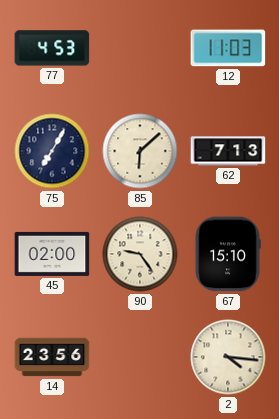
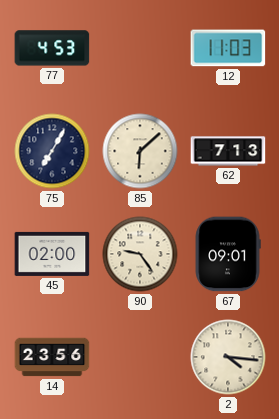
67: 15:10 -> 09:01
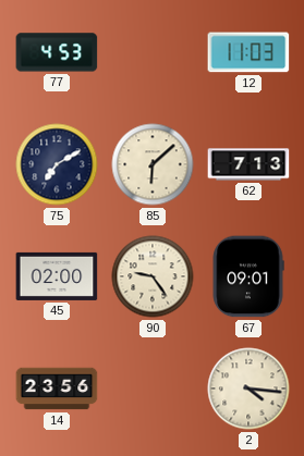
75: 7:05 -> 7:10
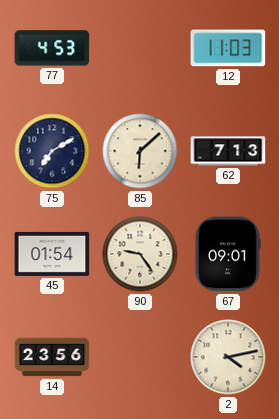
45: 02:00 -> 01:54
2: 4:16 -> 4:13
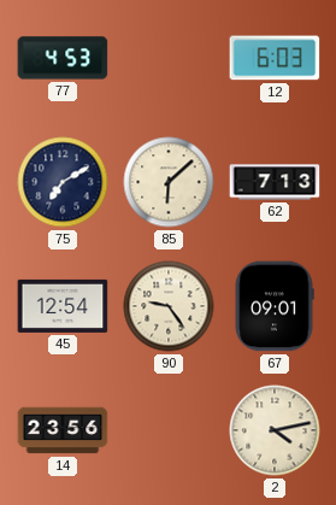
12: 11:03 -> 6:03
45: 01:54 -> 12:54
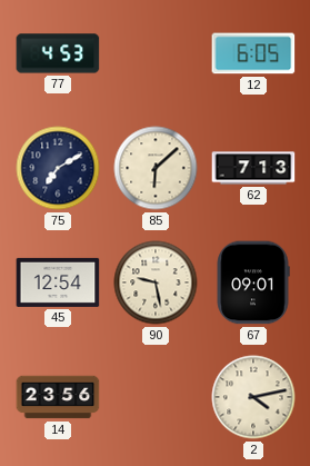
12: 6:03 -> 6:05
90: 9:24 -> 9:28
